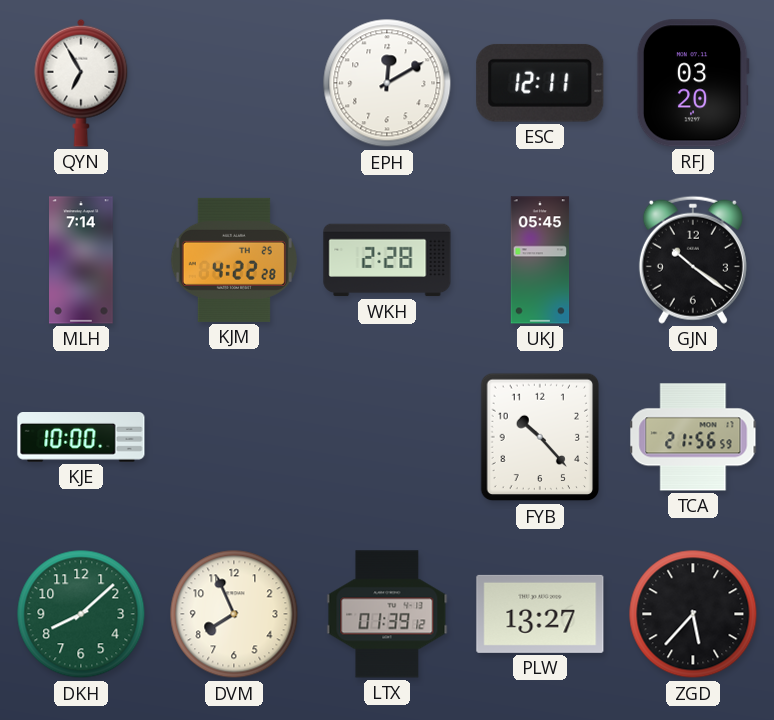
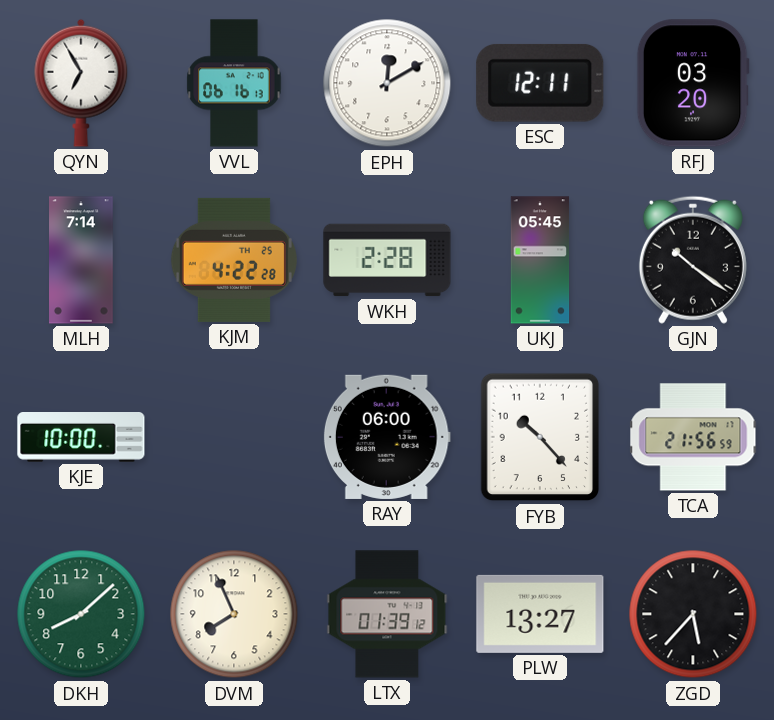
VVL: none -> 06:16
RAY: none -> 06:00
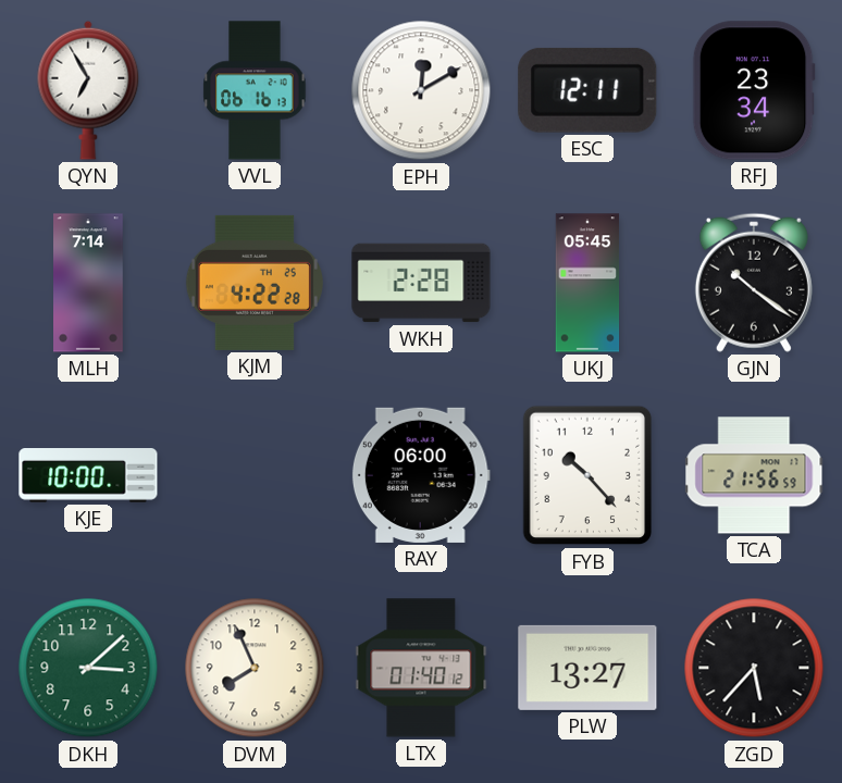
RFJ: 03:20 -> 23:34
DKH: 8:08 -> 3:08
LTX: 01:39 -> 01:40
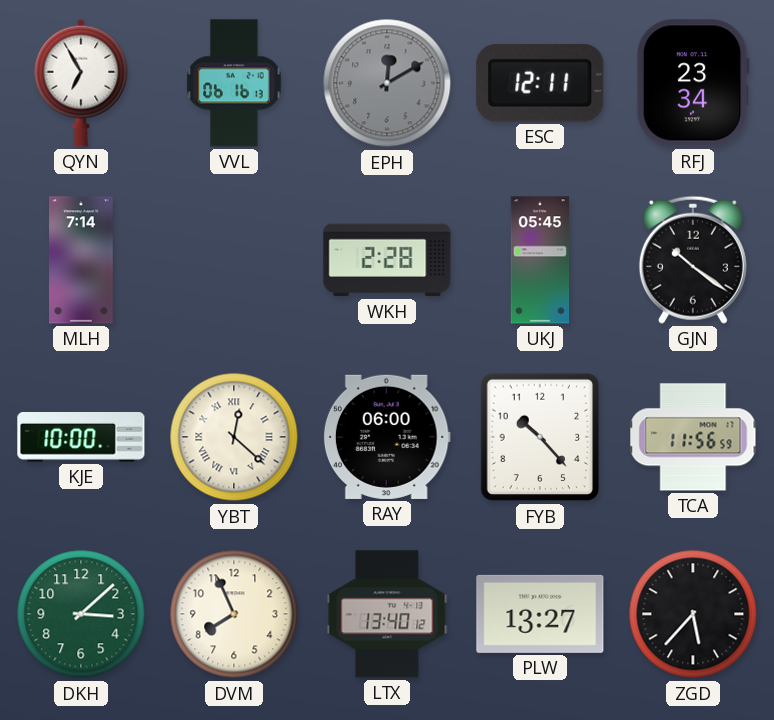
EPH dial: white -> grey
KJM: 4:22 -> none
YBT: none -> 12:22
TCA: 21:56 -> 11:56
LTX: 01:40 -> 13:40
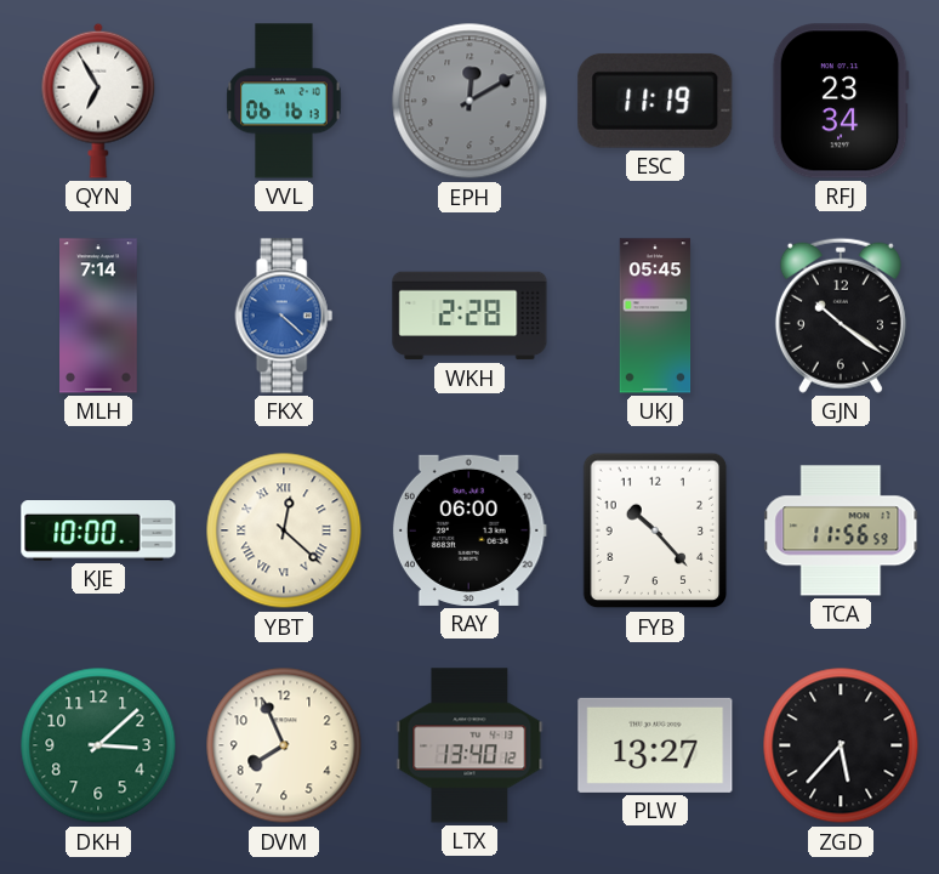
ESC: 12:11 -> 11:19
FKX: none -> 4:22
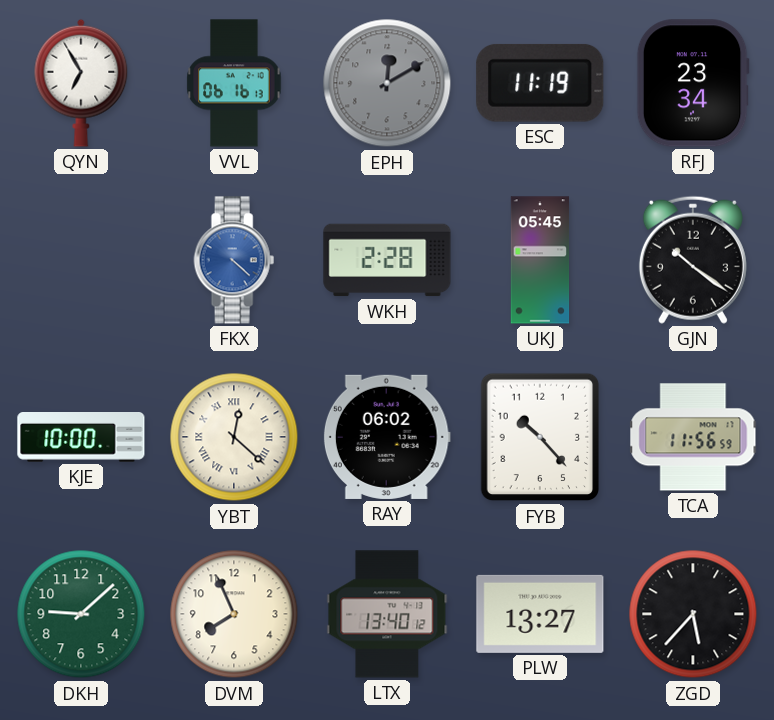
MLH: 7:14 -> none
RAY: 06:00 -> 06:02
DKH: 3:08 -> 9:08
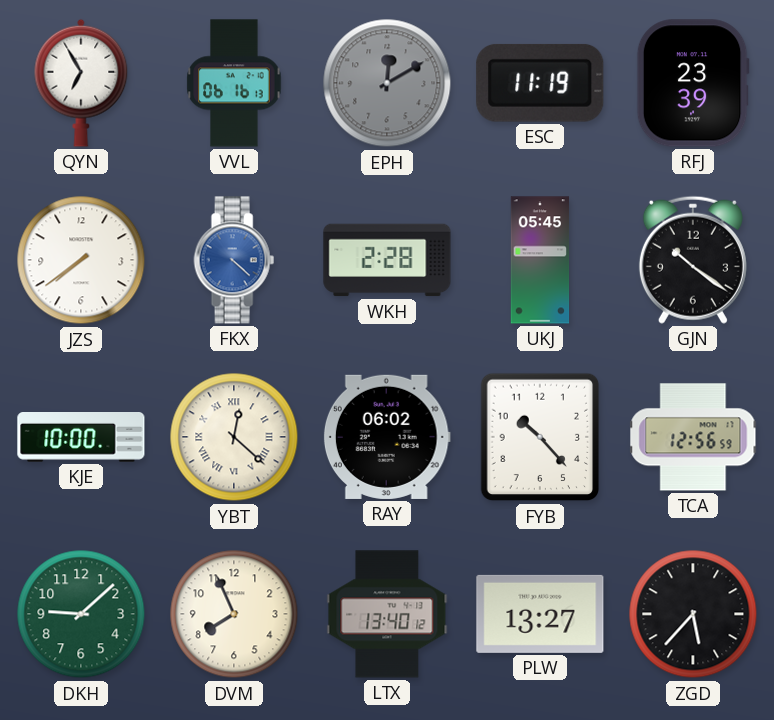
RFJ: 23:34 -> 23:39
JZS: none -> 7:39
TCA: 11:56 -> 12:56
